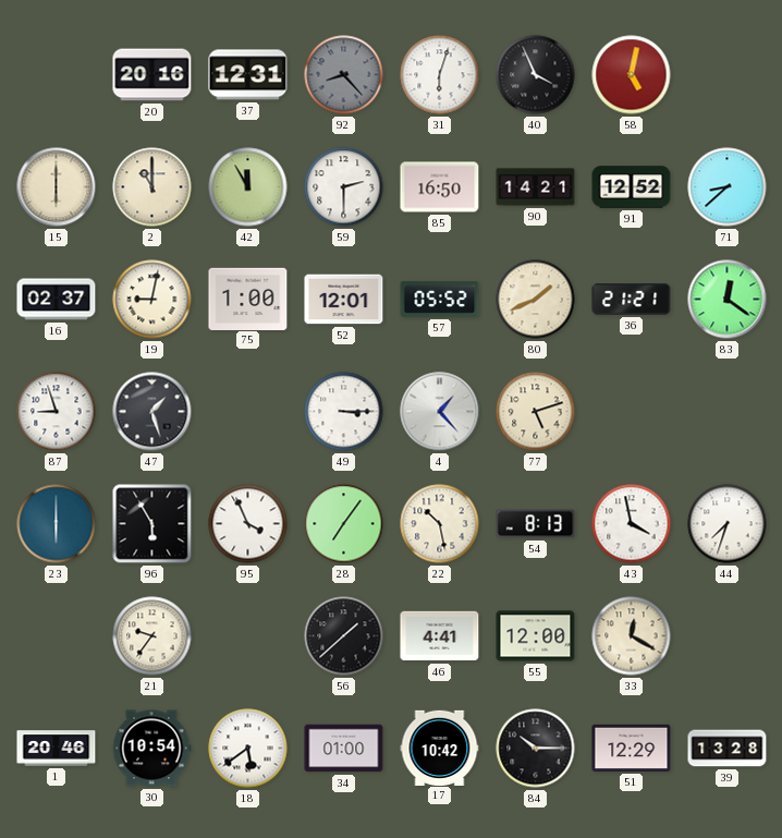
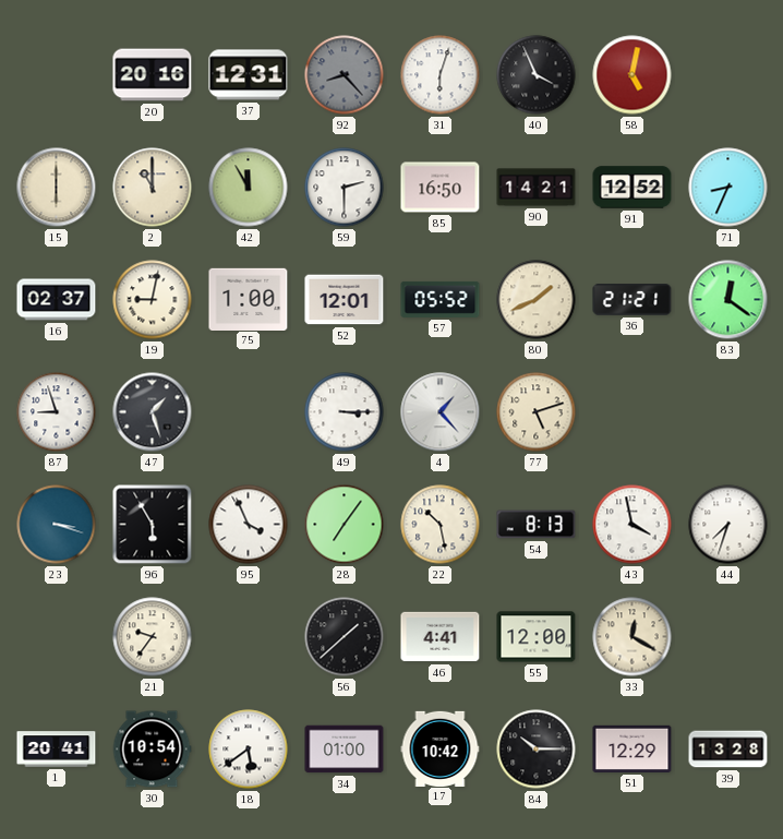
71: 8:38 -> 8:34
23: 6:00 -> 3:18
1: 20:46 -> 20:41
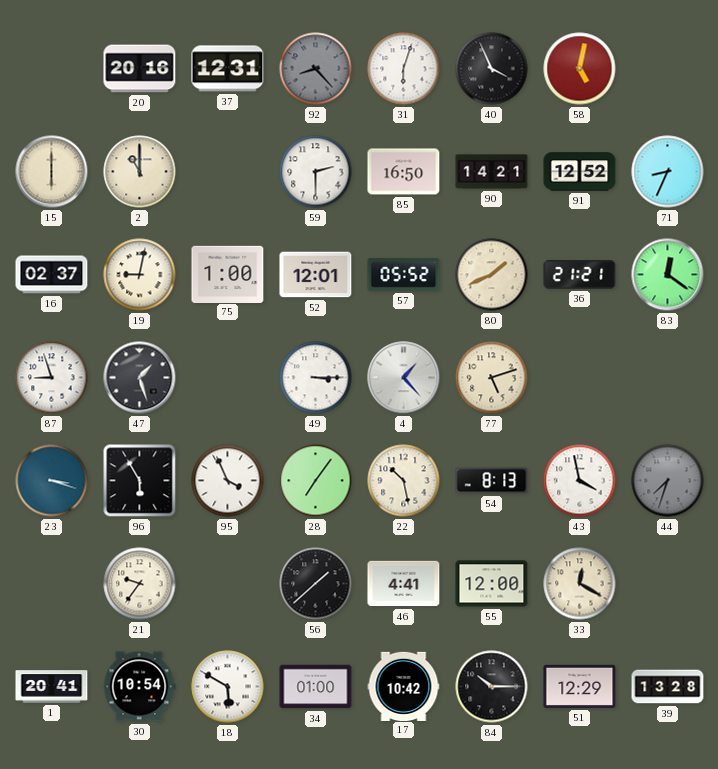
42: 11:55 -> none
44 dial: white -> grey
18: 5:39 -> 5:50
